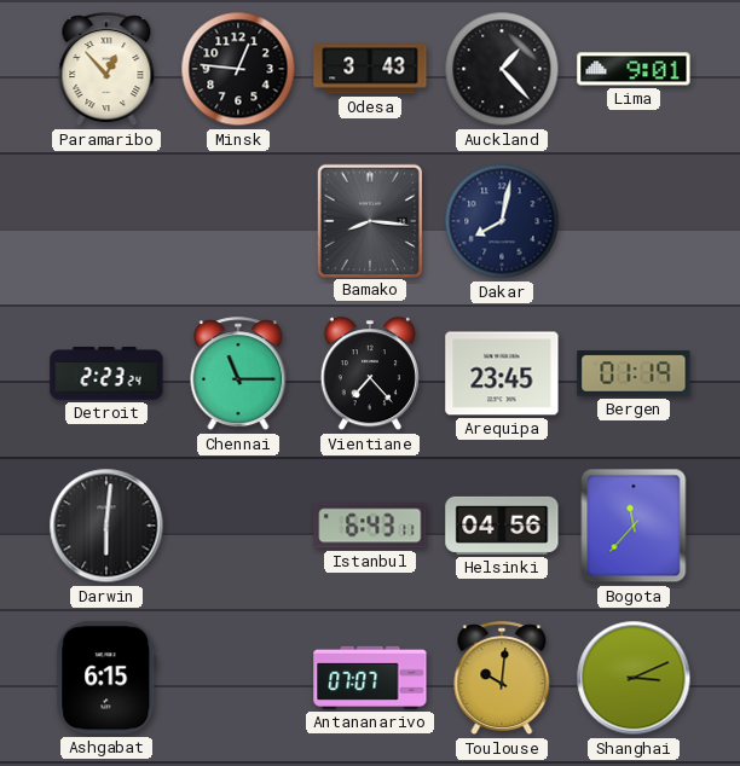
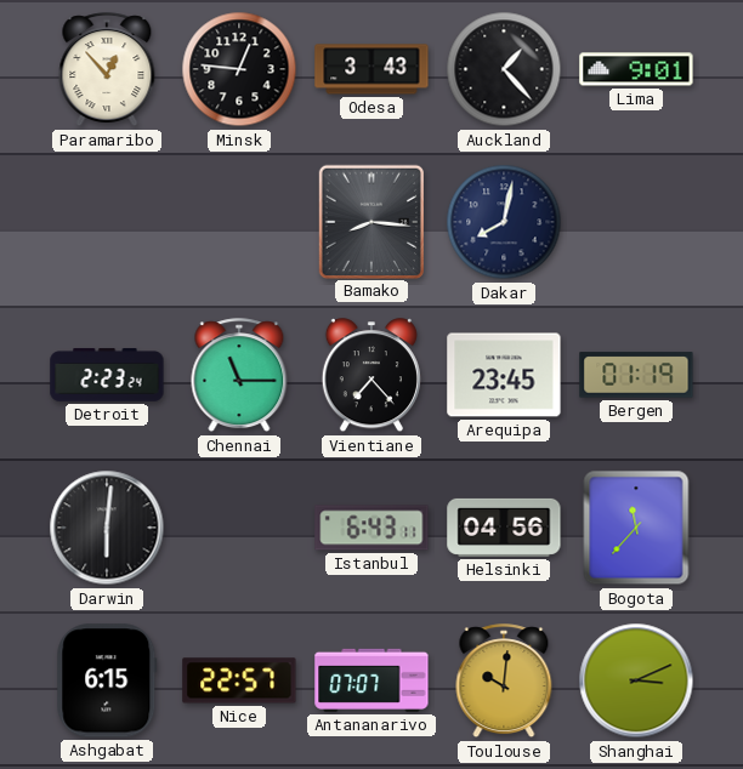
Nice: none -> 22:57
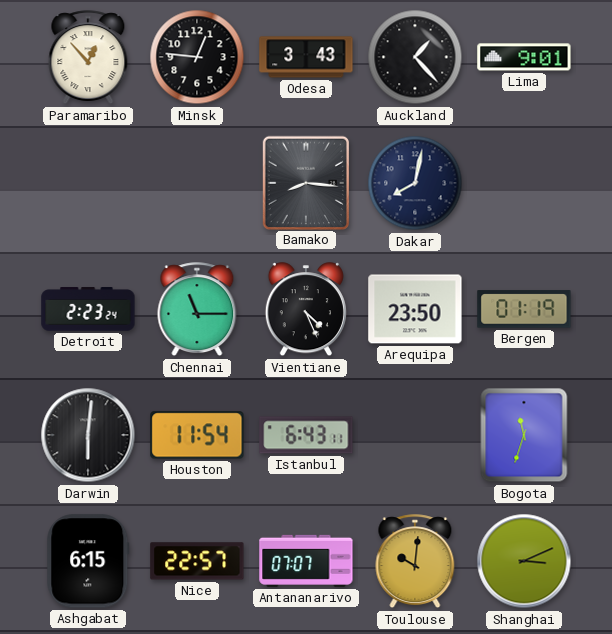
Vientiane: 7:23 -> 4:26
Arequipa: 23:45 -> 23:50
Houston: none -> 11:54
Helsinki: 04:56 -> none
Bogota: 11:37 -> 11:33
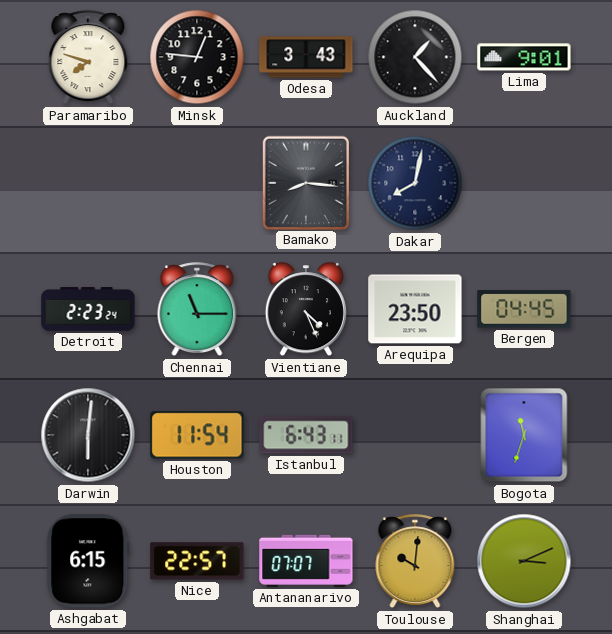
Paramaribo: 12:53 -> 7:48
Bergen: 01:19 -> 04:45
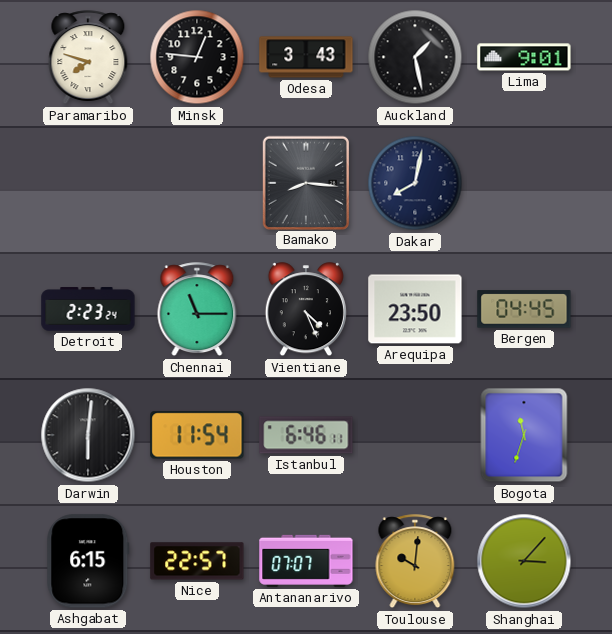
Auckland: 1:23 -> 1:28
Istanbul: 6:43 -> 6:46
Shanghai: 3:11 -> 3:07
